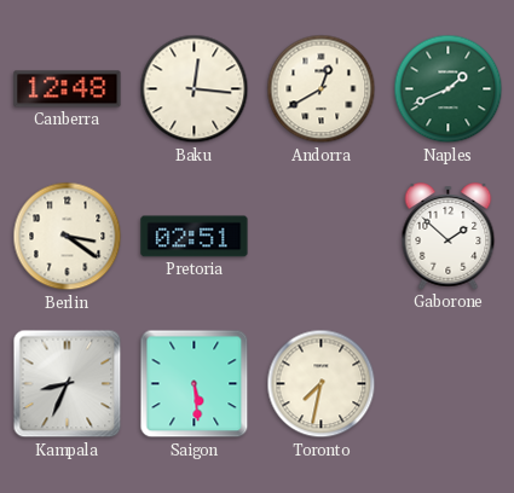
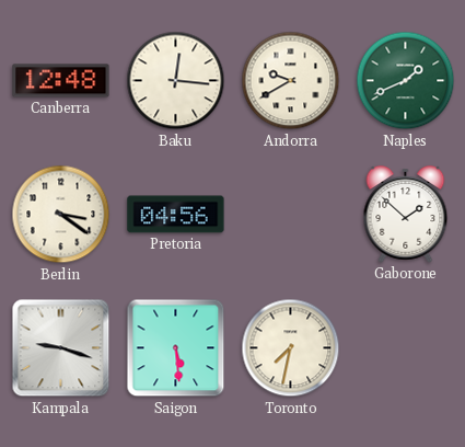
Andorra: 12:40 -> 9:40
Pretoria: 02:51 -> 04:56
Kampala: 8:34 -> 9:18
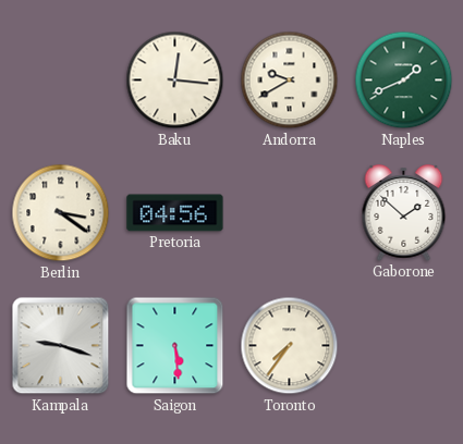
Canberra: 12:48 -> none
Toronto: 7:32 -> 7:36
